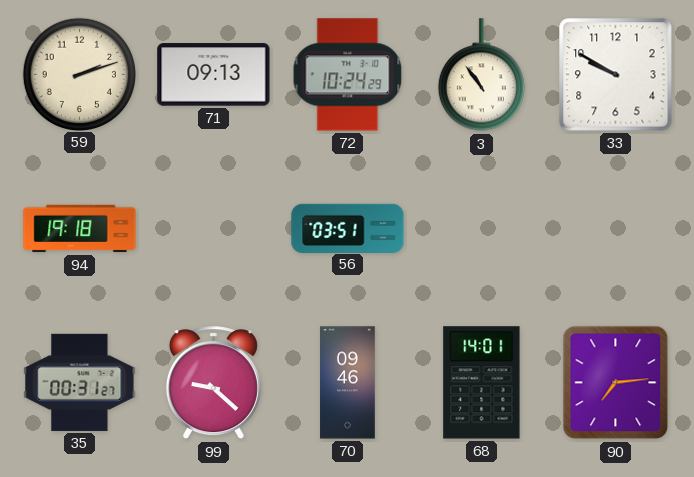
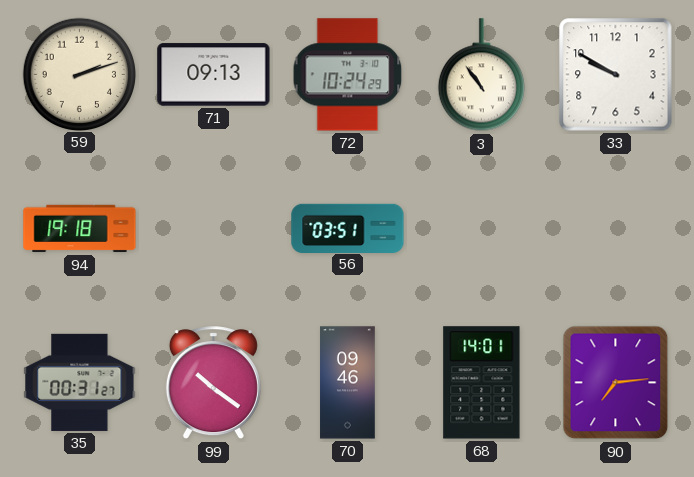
99: 9:22 -> 10:21
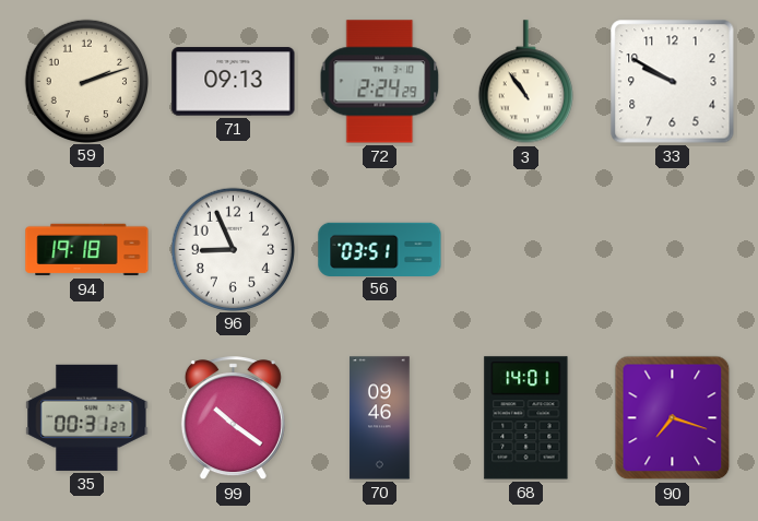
72: 10:24 -> 2:24
96: none -> 8:56
90: 7:14 -> 7:18
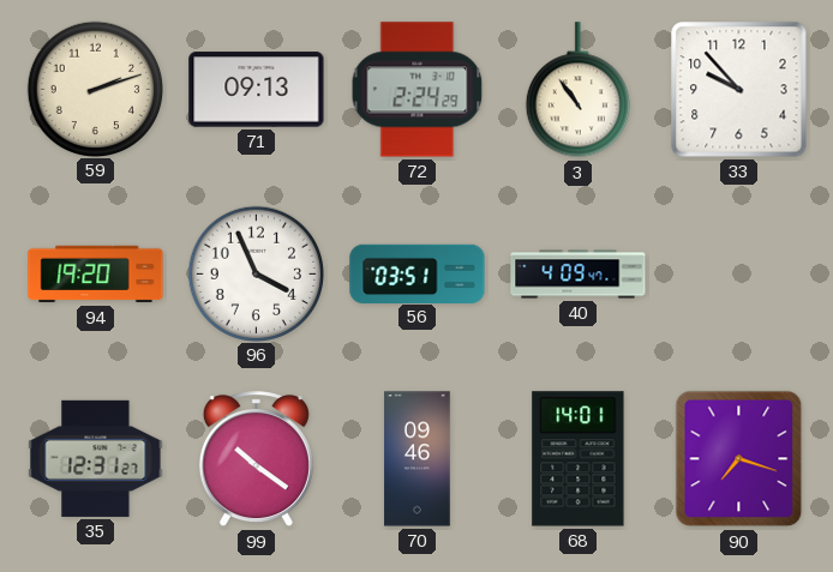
33: 9:50 -> 9:53
94: 19:18 -> 19:20
96: 8:56 -> 3:56
40: none -> 4:09
35: 00:31 -> 12:31
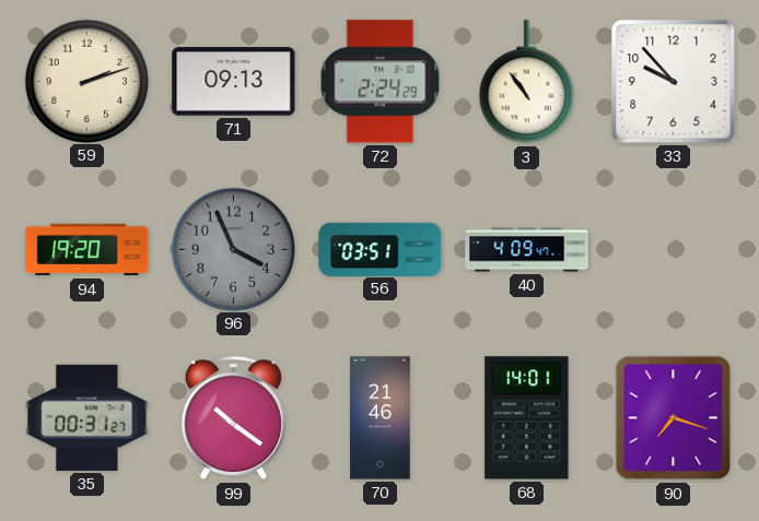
96 dial: white -> grey
35: 12:31 -> 00:31
70: 09:46 -> 21:46
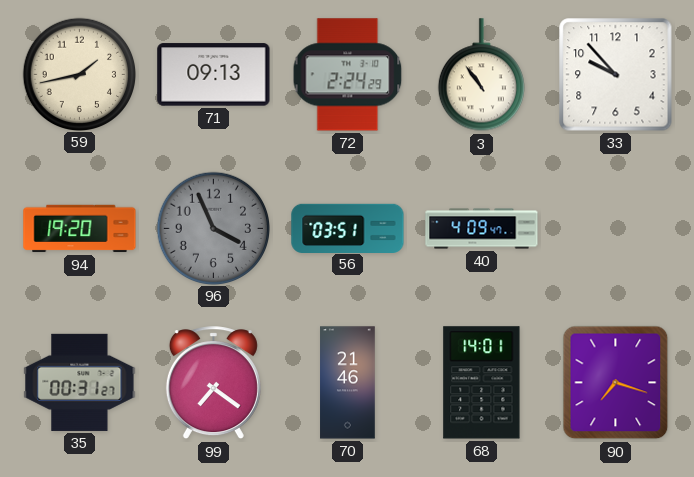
59: 2:12 -> 1:43
99: 10:21 -> 7:21
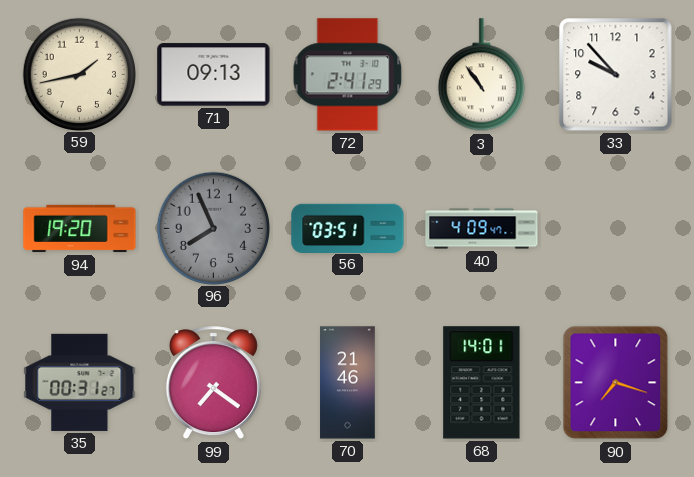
72: 2:24 -> 2:41
96: 3:56 -> 7:56
